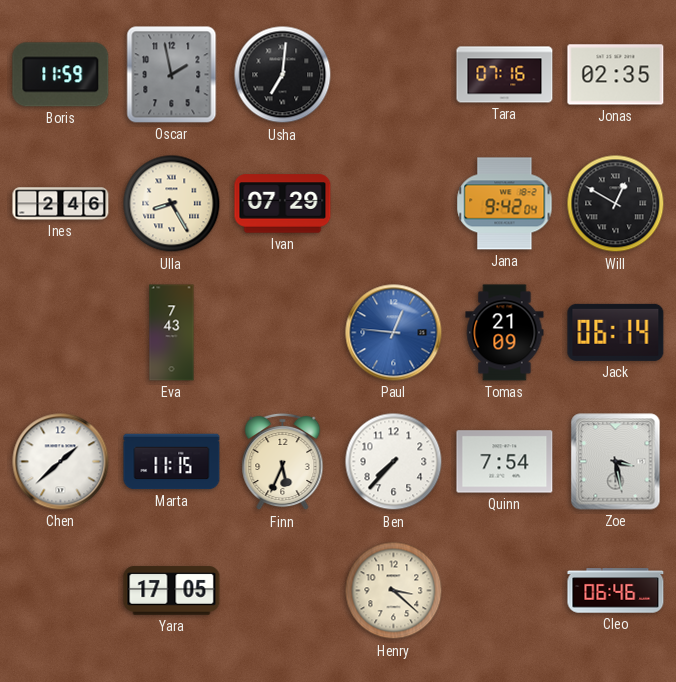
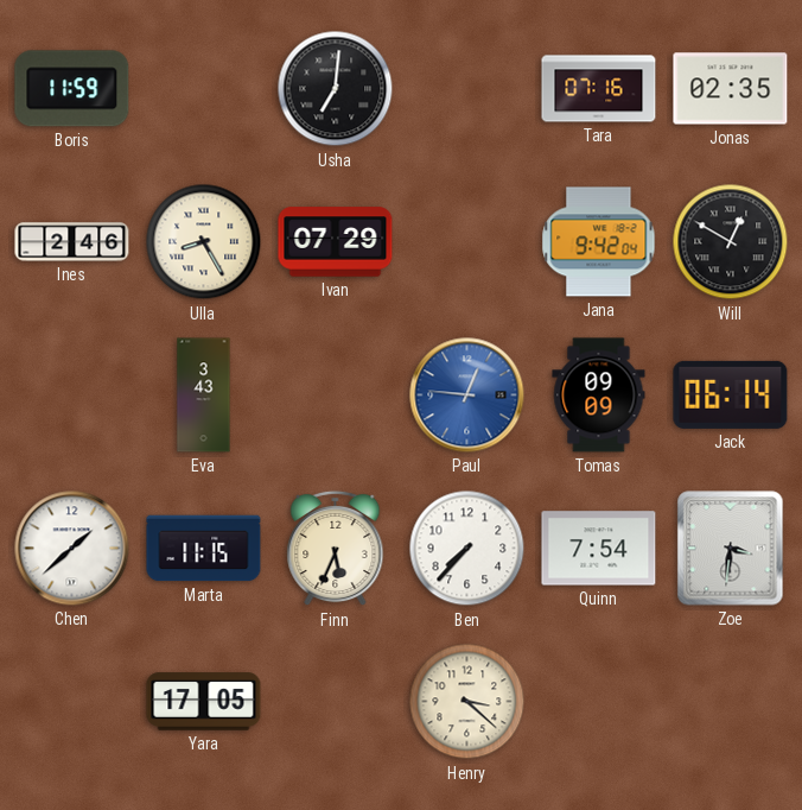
Oscar: 1:58 -> none
Eva: 7:43 -> 3:43
Tomas: 21:09 -> 09:09
Zoe: 3:28 -> 3:31
Cleo: 06:46 -> none
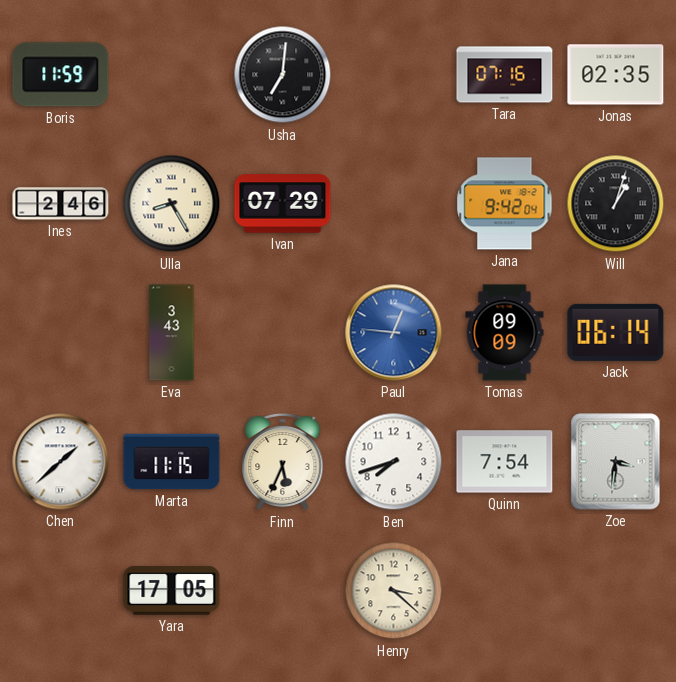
Will: 12:50 -> 1:03
Ben: 7:37 -> 7:42
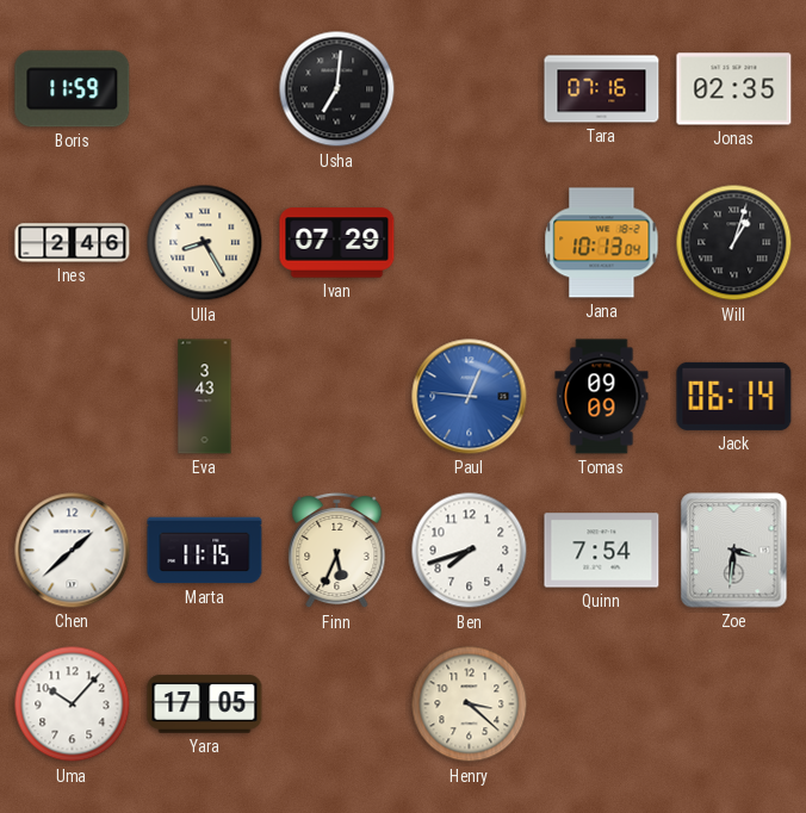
Jana: 9:42 -> 10:13
Uma: none -> 10:07
